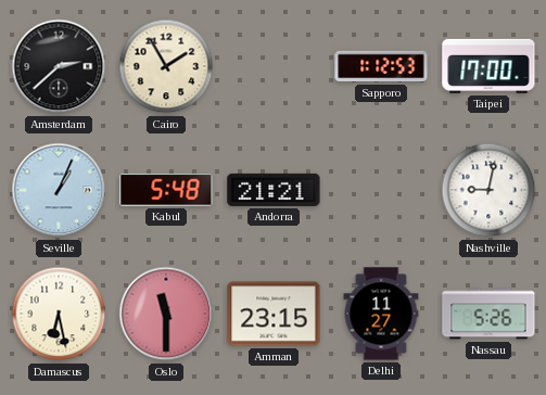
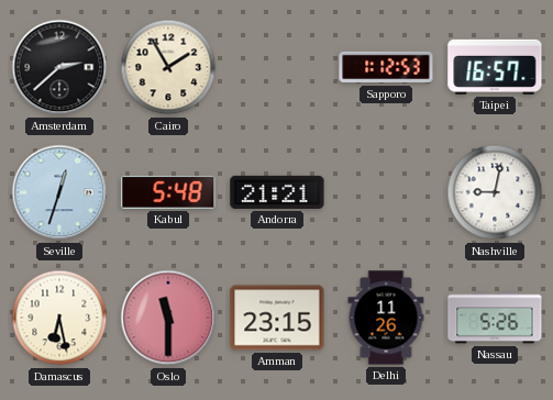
Taipei: 17:00 -> 16:57
Seville: 1:04 -> 12:33
Delhi: 11:27 -> 11:26
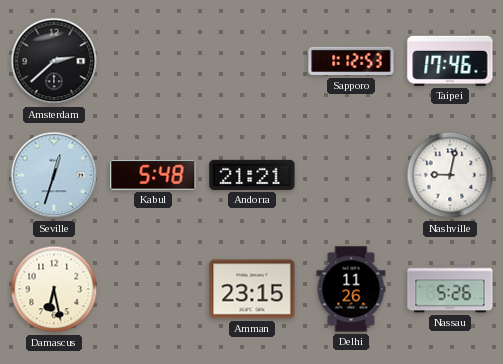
Cairo: 1:55 -> none
Taipei: 16:57 -> 17:46
Oslo: 11:30 -> none
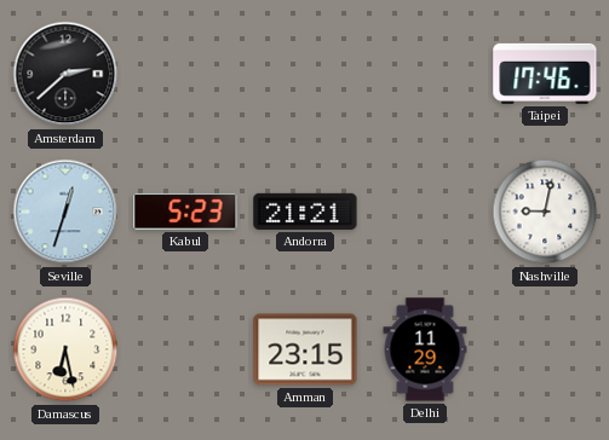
Sapporo: 1:12 -> none
Kabul: 5:48 -> 5:23
Delhi: 11:26 -> 11:29
Nassau: 5:26 -> none
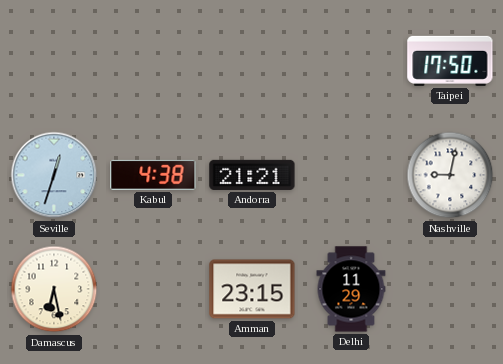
Amsterdam: 2:38 -> none
Taipei: 17:46 -> 17:50
Kabul: 5:23 -> 4:38
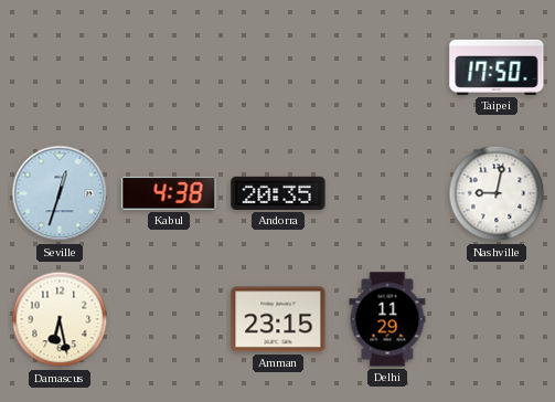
Andorra: 21:21 -> 20:35
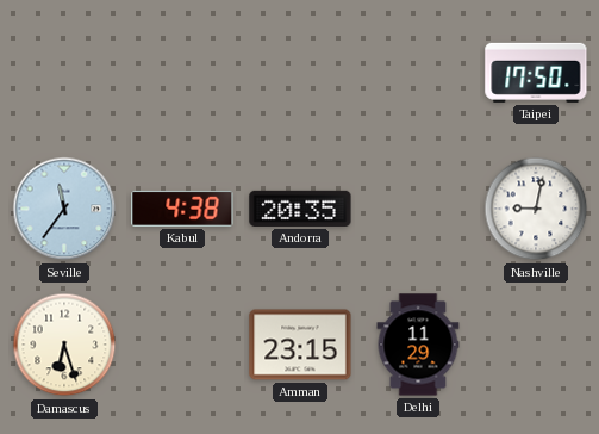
Seville: 12:33 -> 11:36
Damascus: 6:28 -> 6:27
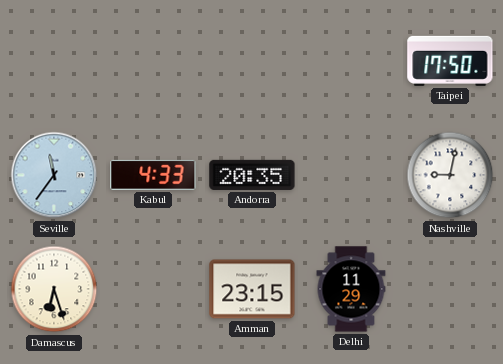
Kabul: 4:38 -> 4:33
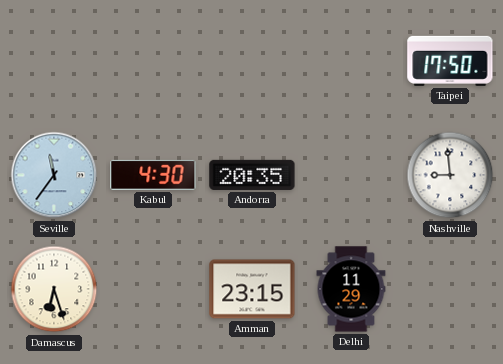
Kabul: 4:33 -> 4:30
Nashville: 9:02 -> 8:59
